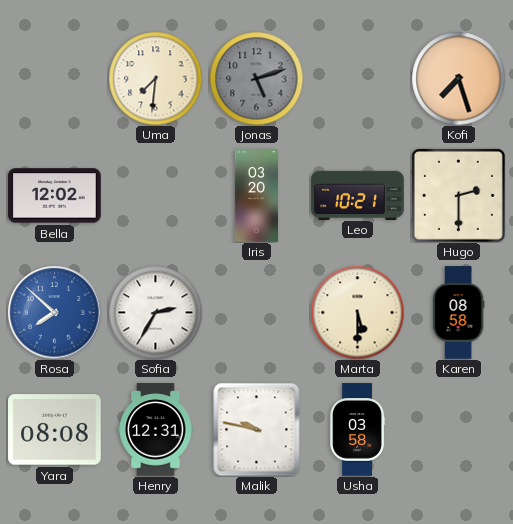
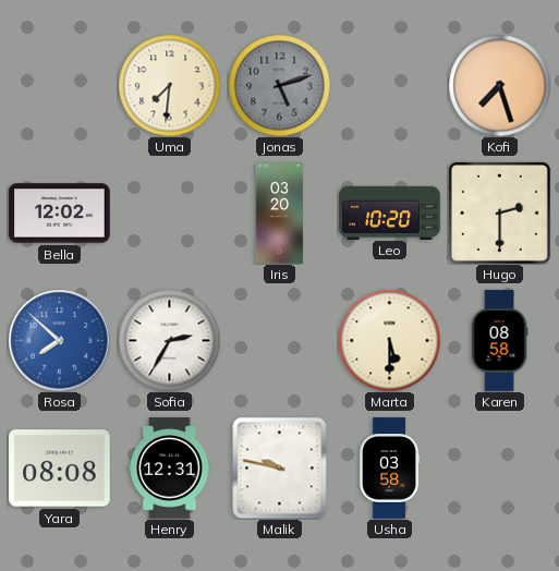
Leo: 10:21 -> 10:20
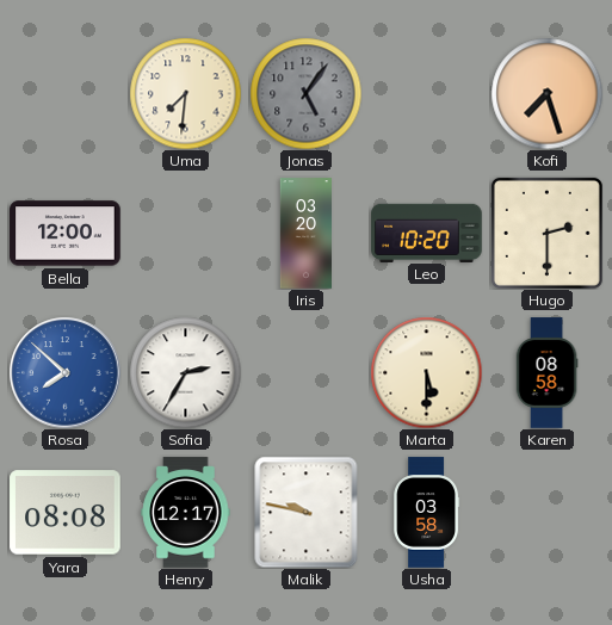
Jonas: 5:12 -> 5:06
Bella: 12:02 -> 12:00
Henry: 12:31 -> 12:17
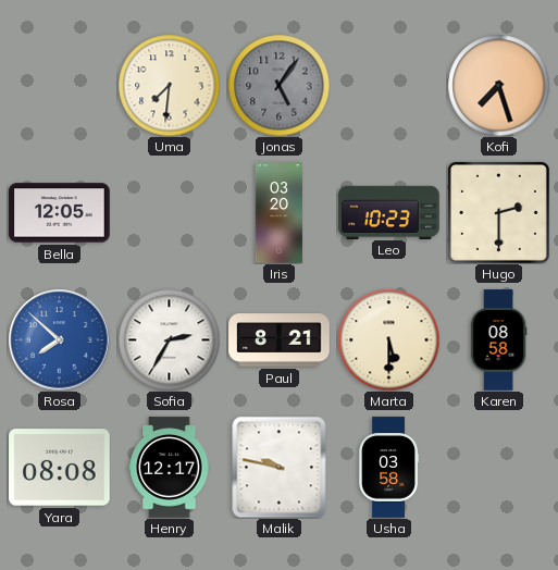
Bella: 12:00 -> 12:05
Leo: 10:20 -> 10:23
Paul: none -> 8:21
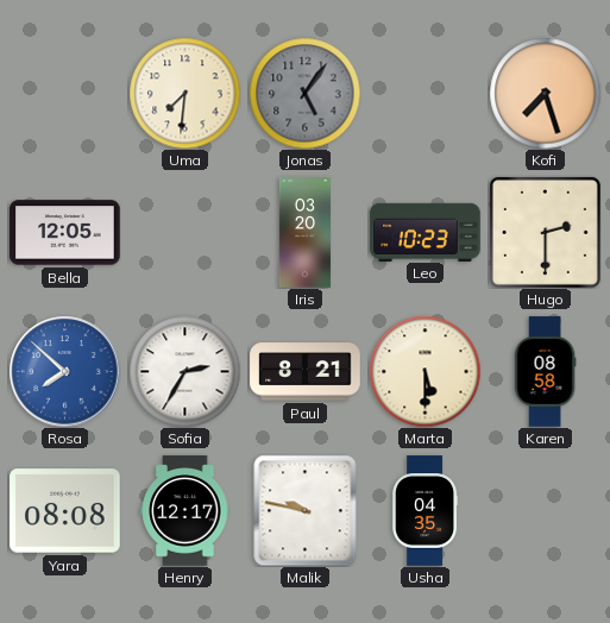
Usha: 03:58 -> 04:35
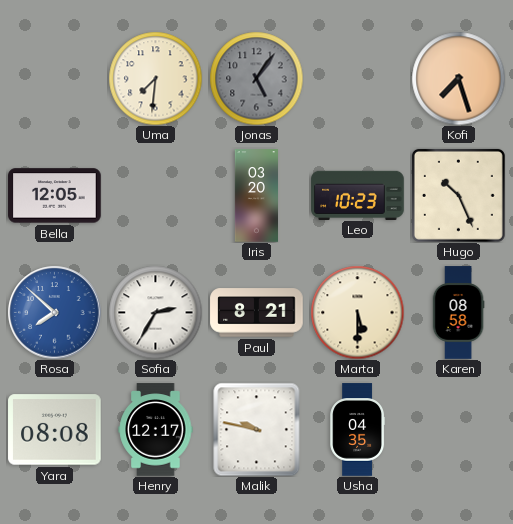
Hugo: 2:30 -> 10:26
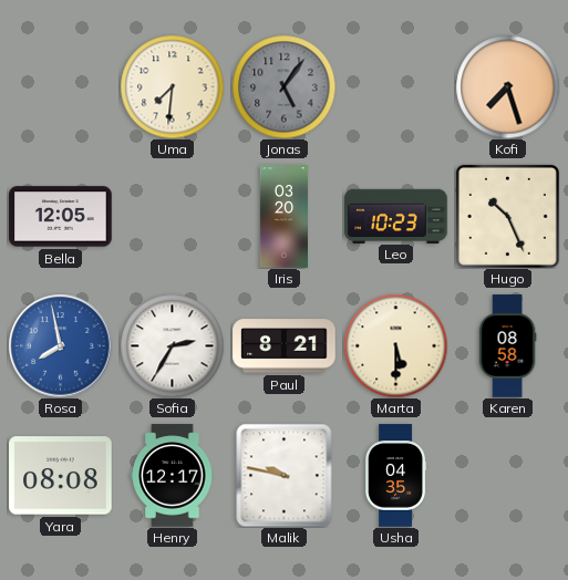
Rosa: 7:52 -> 7:58
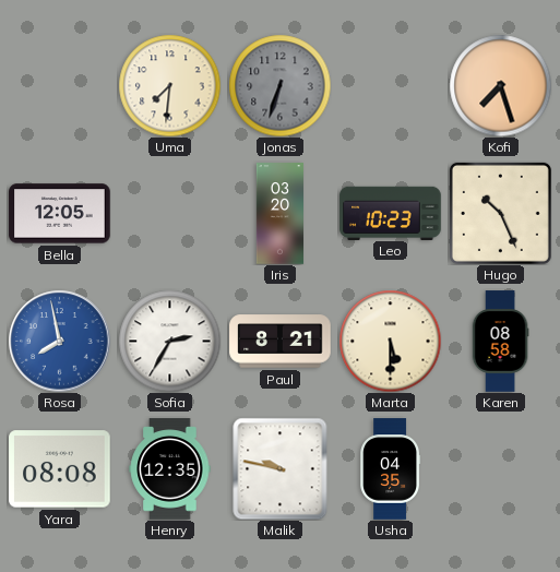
Jonas: 5:06 -> 6:33
Henry: 12:17 -> 12:35
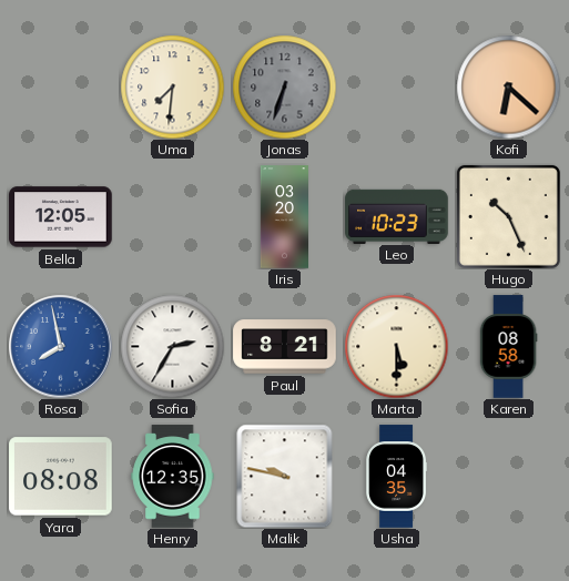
Kofi: 7:27 -> 6:22
